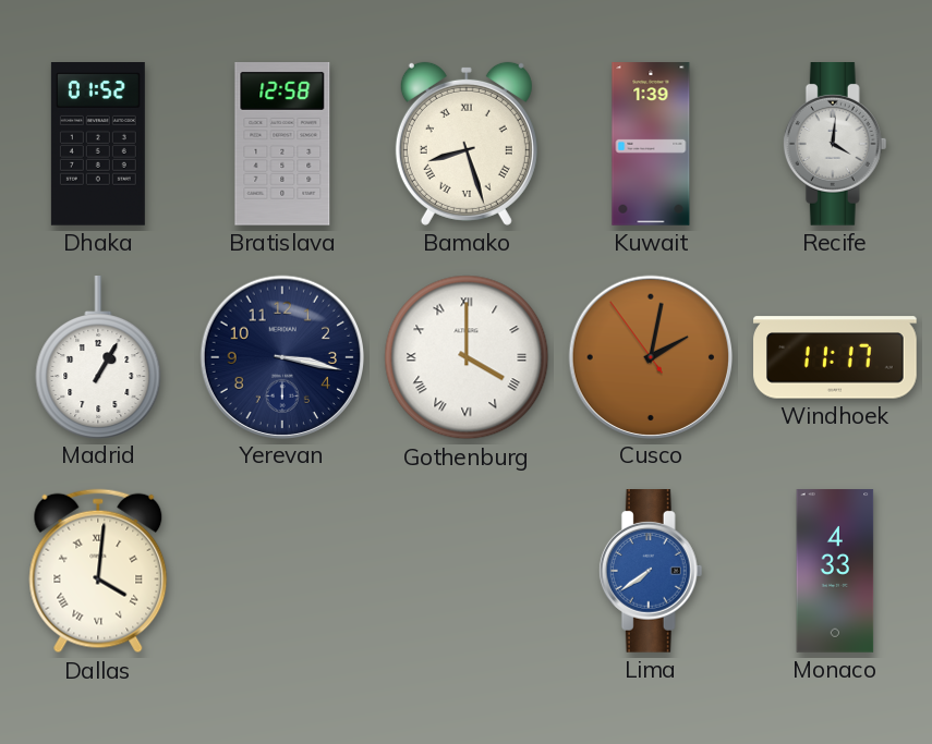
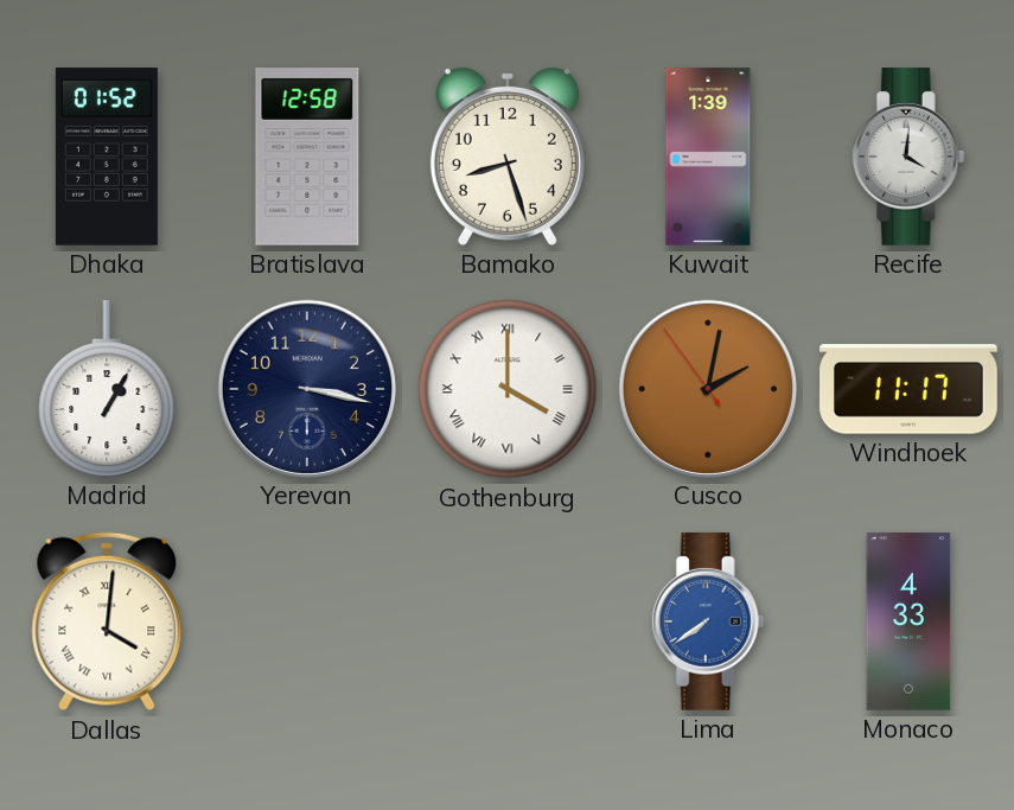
Bamako numerals: Roman -> Arabic
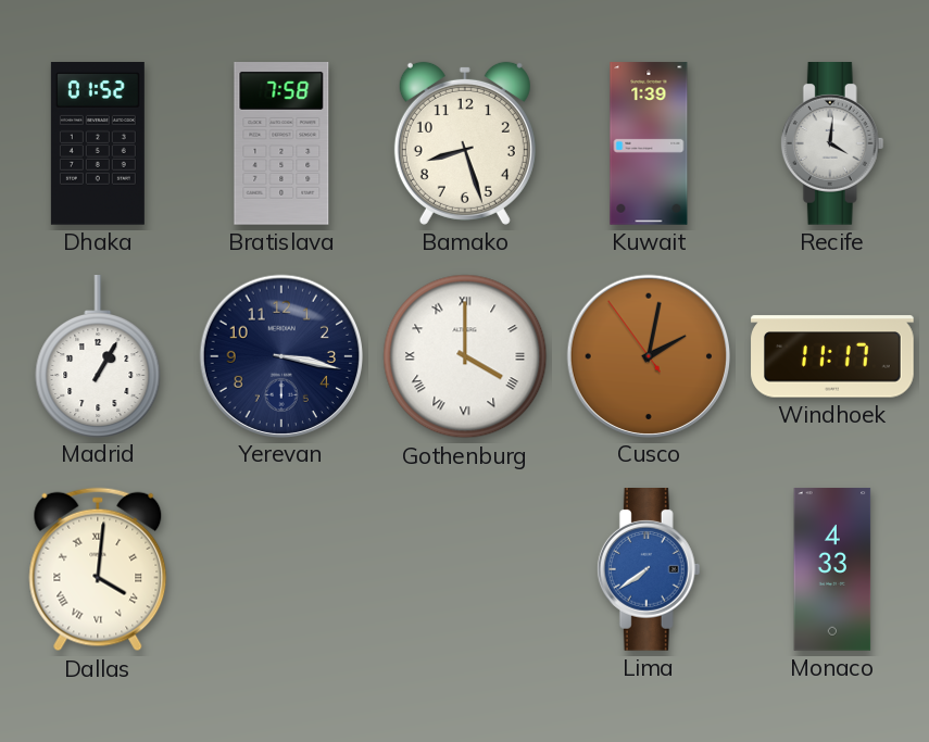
Bratislava: 12:58 -> 7:58
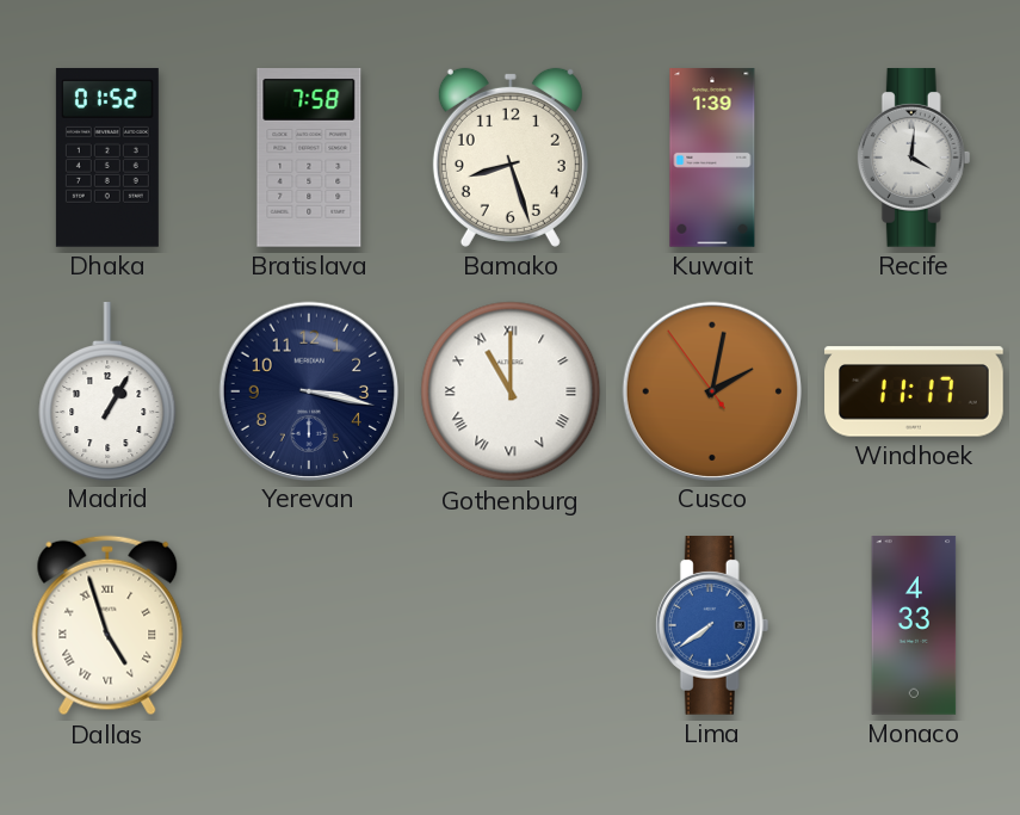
Gothenburg: 4:00 -> 11:00
Dallas: 4:01 -> 4:57
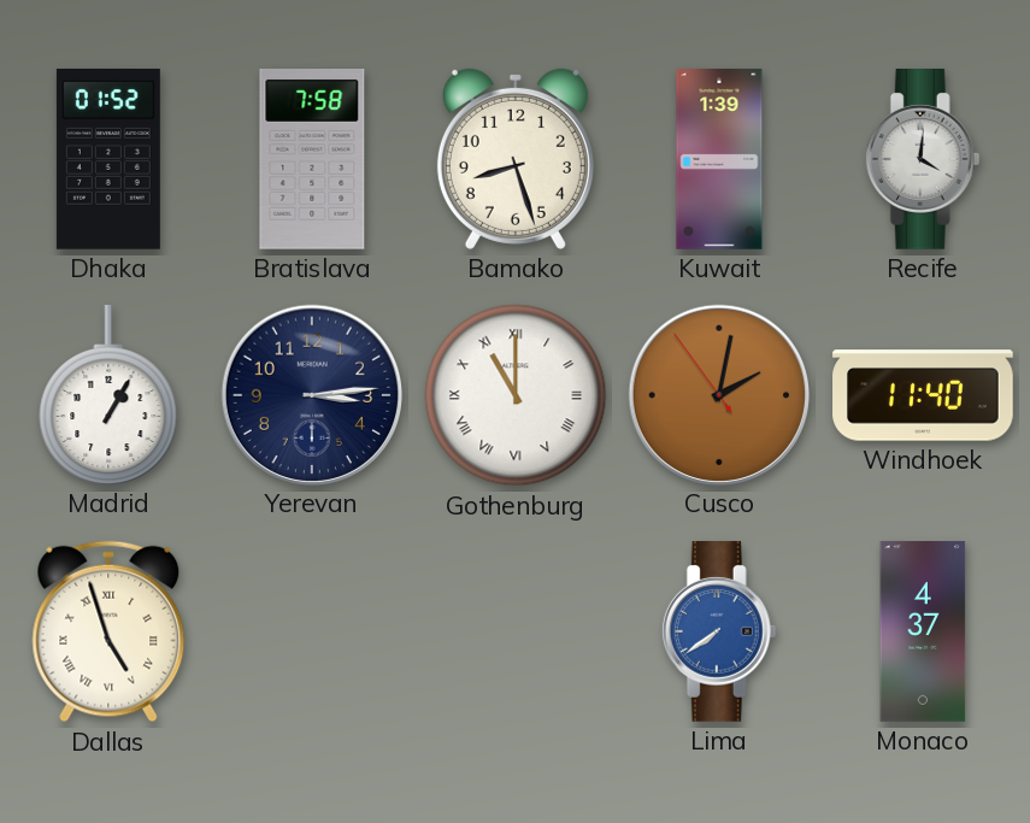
Yerevan: 3:17 -> 3:14
Windhoek: 11:17 -> 11:40
Monaco: 4:33 -> 4:37
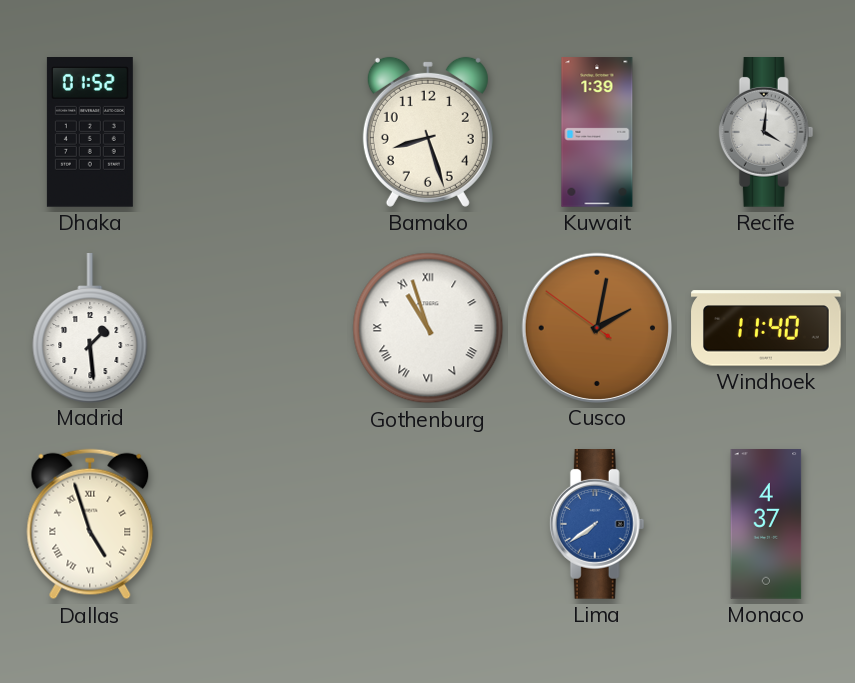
Bratislava: 7:58 -> none
Madrid: 1:05 -> 1:29
Yerevan: 3:14 -> none
Gothenburg: 11:00 -> 10:57
Cusco: 2:01:54 -> 2:01:51
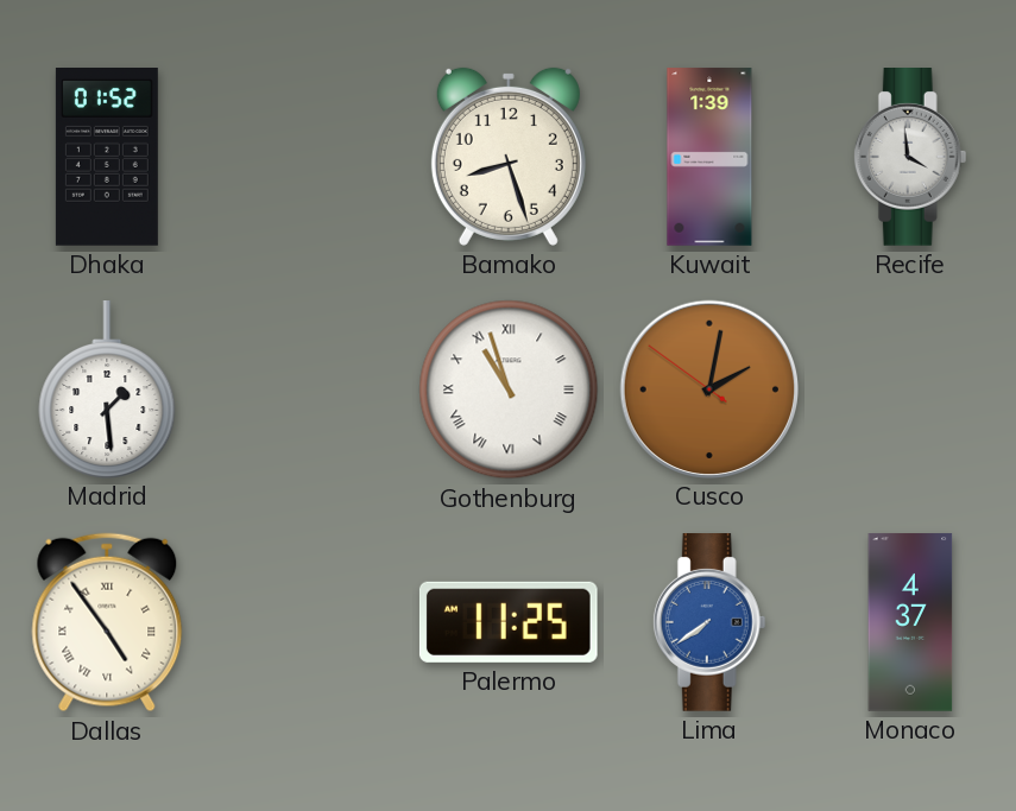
Recife: 4:01 -> 3:59
Windhoek: 11:40 -> none
Dallas: 4:57 -> 4:54
Palermo: none -> 11:25
